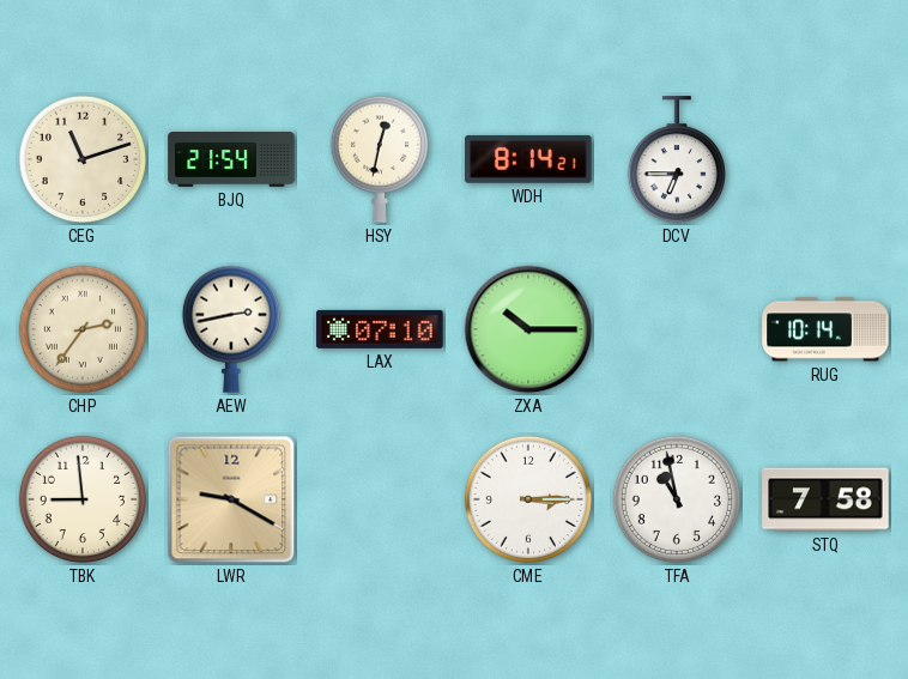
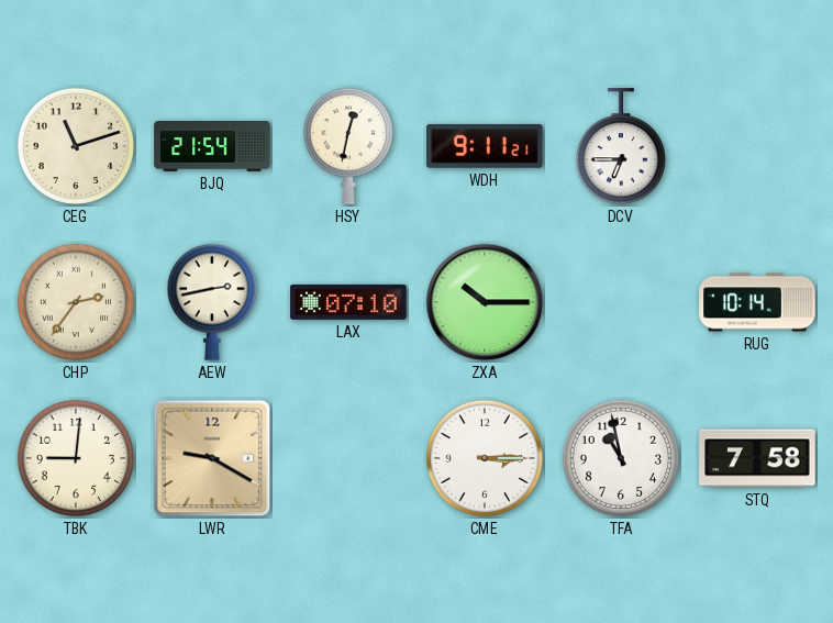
WDH: 8:14 -> 9:11
TBK: 8:59 -> 9:01
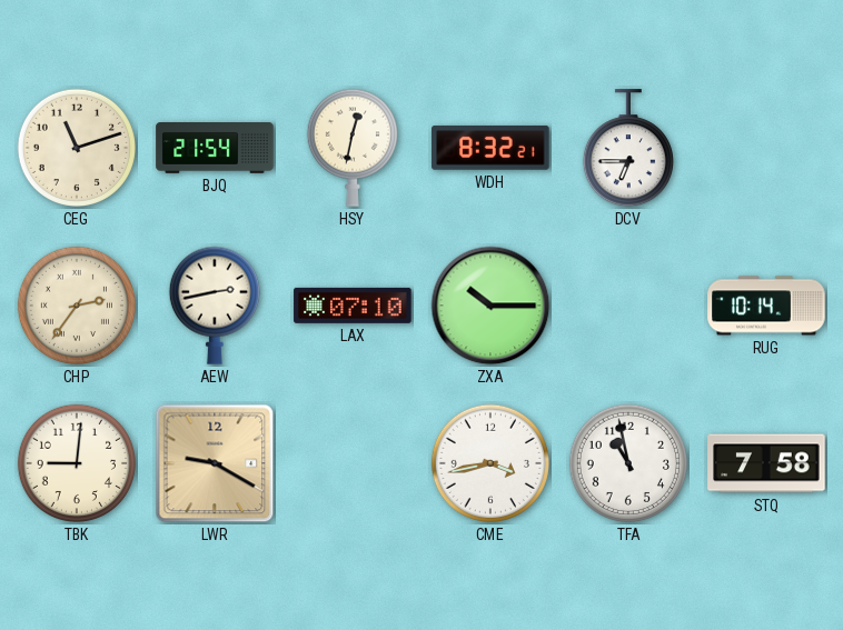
WDH: 9:11 -> 8:32
CME: 3:15 -> 3:43
